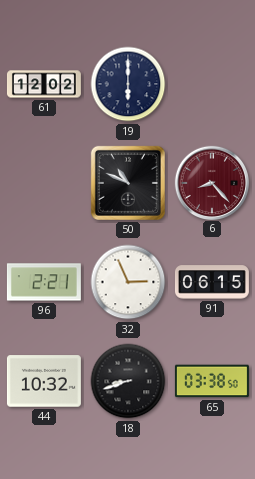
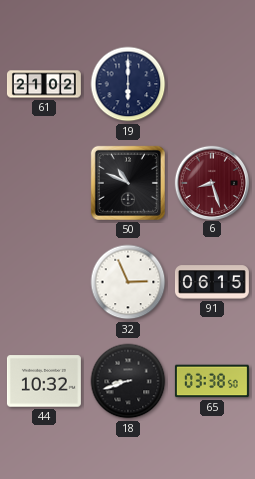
61: 12:02 -> 21:02
6: 8:23 -> 8:27
96: 2:21 -> none
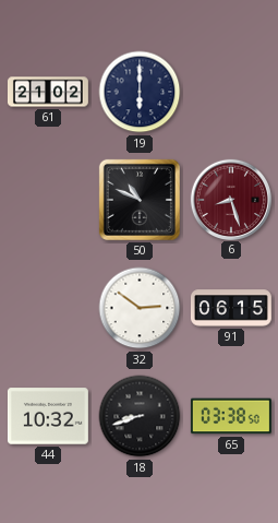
32: 2:56 -> 2:51
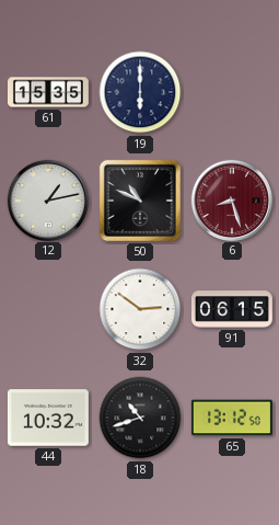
61: 21:02 -> 15:35
12: none -> 1:13
18: 8:42 -> 10:42
65: 03:38 -> 13:12
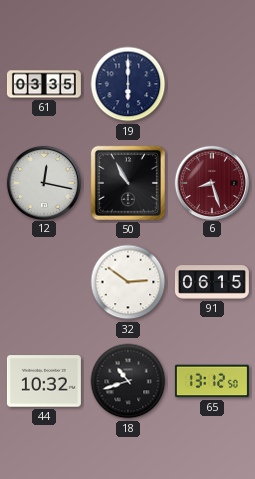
61: 15:35 -> 03:35
12: 1:13 -> 12:17
50: 10:49 -> 10:55
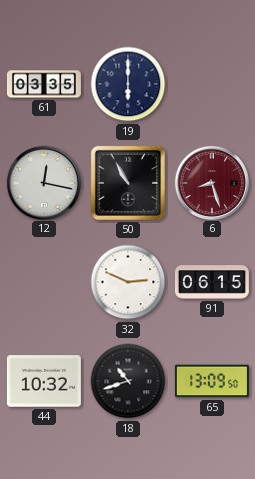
32: 2:51 -> 2:49
65: 13:12 -> 13:09
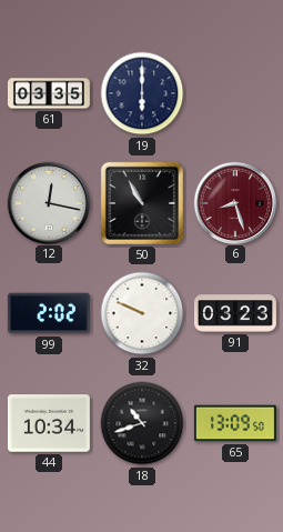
99: none -> 2:02
32: 2:49 -> 9:49
91: 06:15 -> 03:23
44: 10:32 -> 10:34
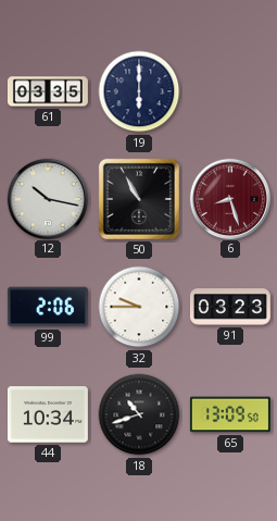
12: 12:17 -> 10:17
99: 2:02 -> 2:06
32: 9:49 -> 9:45
